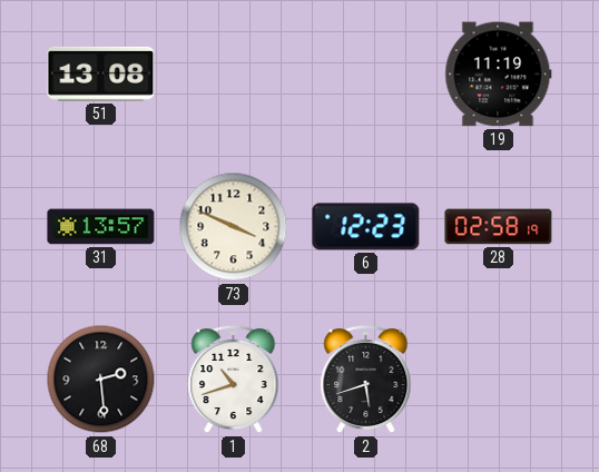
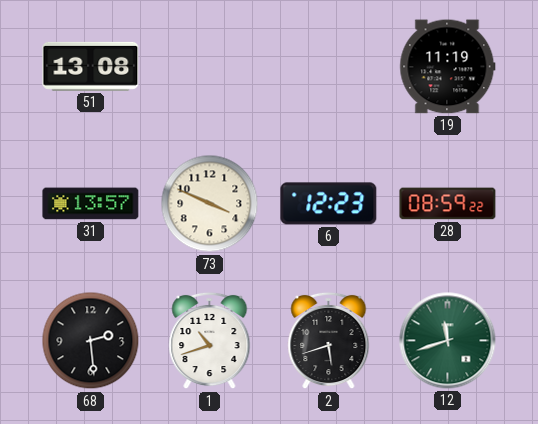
28: 02:58 -> 08:59
12: none -> 11:42
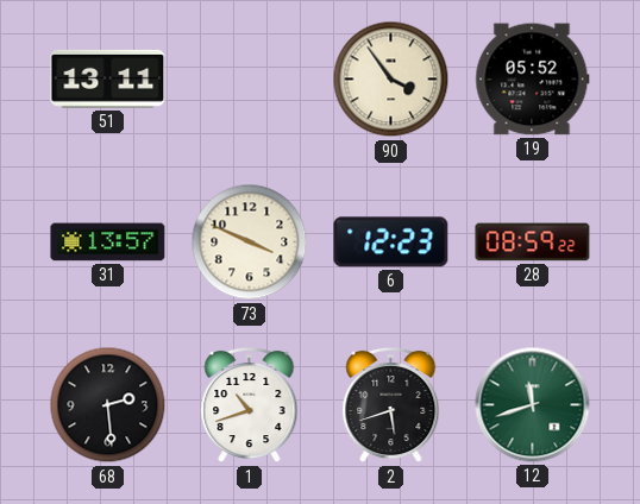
51: 13:08 -> 13:11
90: none -> 3:54
19: 11:19 -> 05:52
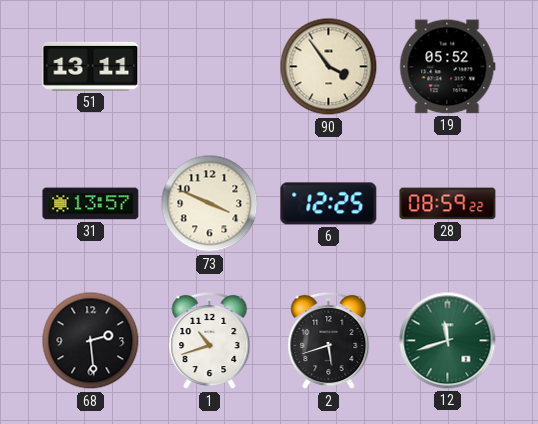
6: 12:23 -> 12:25
